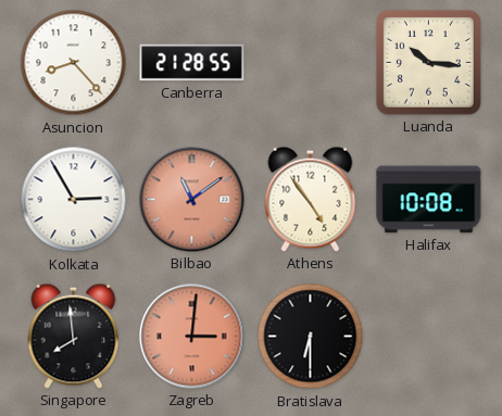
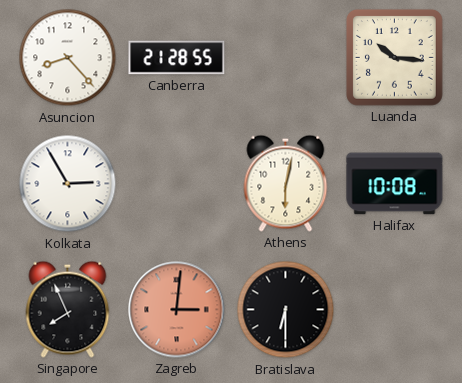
Bilbao: 11:09 -> none
Athens: 4:54 -> 6:02
Singapore: 7:59 -> 7:56
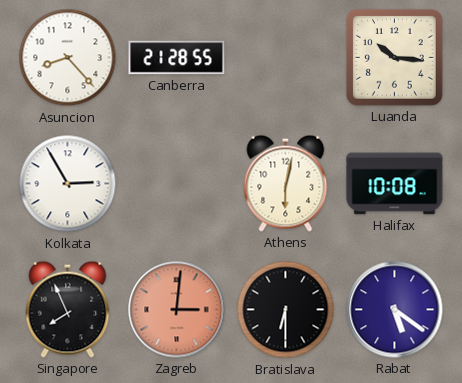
Rabat: none -> 5:21
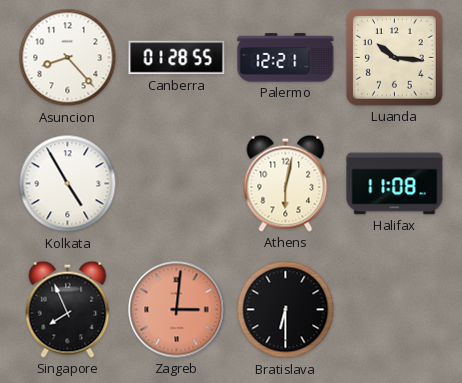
Canberra: 21:28 -> 01:28
Palermo: none -> 12:21
Kolkata: 2:55 -> 4:55
Halifax: 10:08 -> 11:08
Rabat: 5:21 -> none
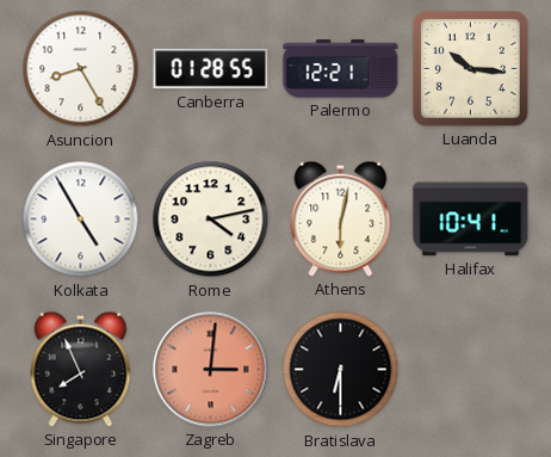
Asuncion: 8:23 -> 8:25
Rome: none -> 4:13
Halifax: 11:08 -> 10:41
